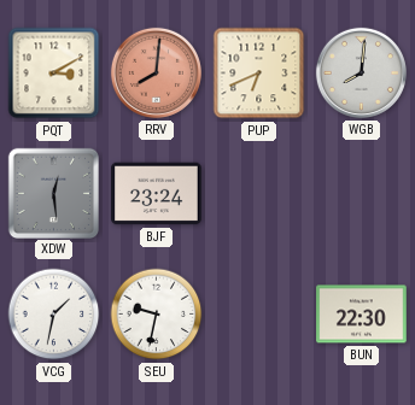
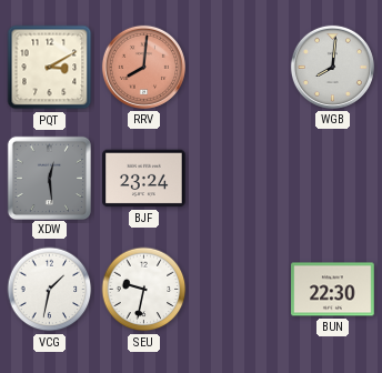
PUP: 6:41 -> none
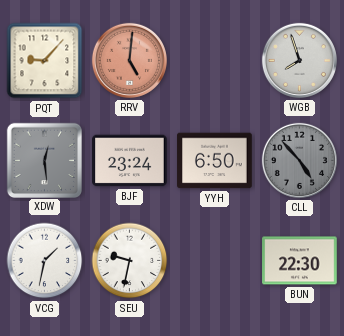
PQT: 3:10 -> 9:07
RRV: 8:01 -> 5:01
WGB: 8:01 -> 7:57
YYH: none -> 6:50
CLL: none -> 4:53
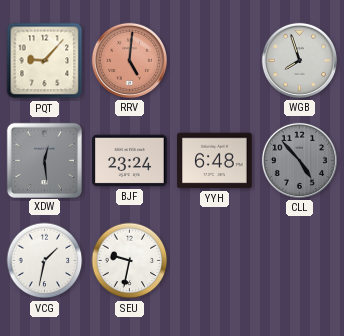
YYH: 6:50 -> 6:48
BUN: 22:30 -> none
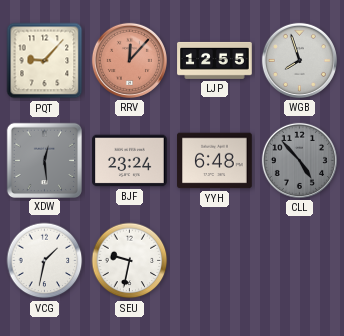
RRV: 5:01 -> 12:07
LJP: none -> 12:55
